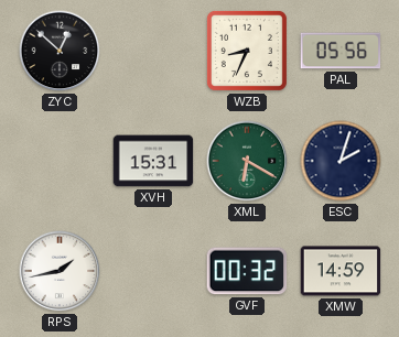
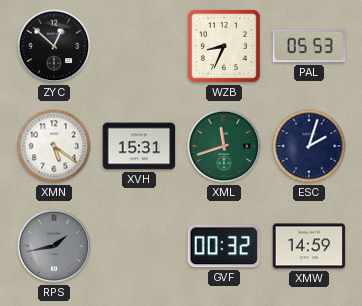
PAL: 05:56 -> 05:53
XMN: none -> 5:21
XML: 6:20 -> 11:42
RPS dial: white -> grey
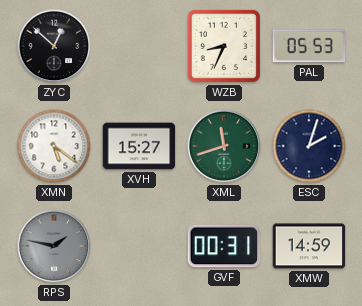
XVH: 15:31 -> 15:27
RPS: 1:43 -> 1:47
GVF: 00:32 -> 00:31
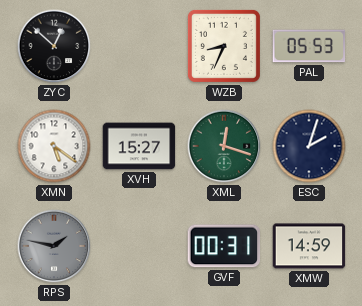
XML: 11:42 -> 12:18
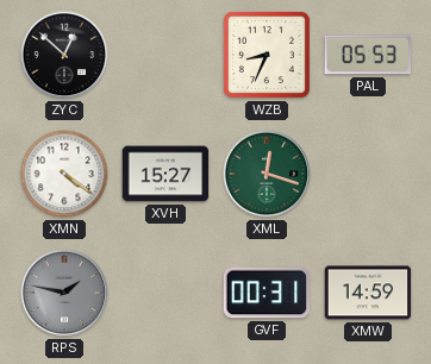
XMN: 5:21 -> 4:21
ESC: 2:03 -> none
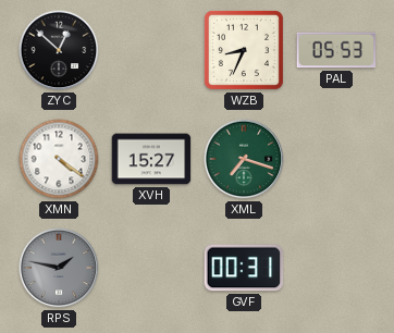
XML: 12:18 -> 7:18
XMW: 14:59 -> none
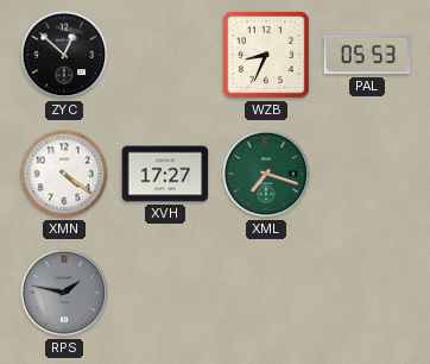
XVH: 15:27 -> 17:27
GVF: 00:31 -> none
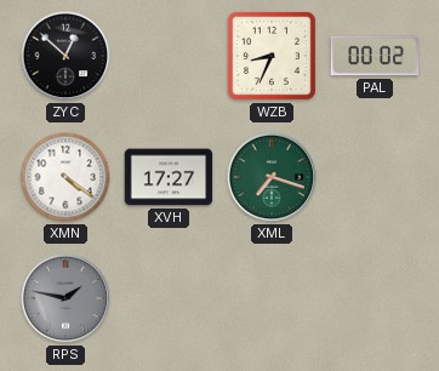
PAL: 05:53 -> 00:02
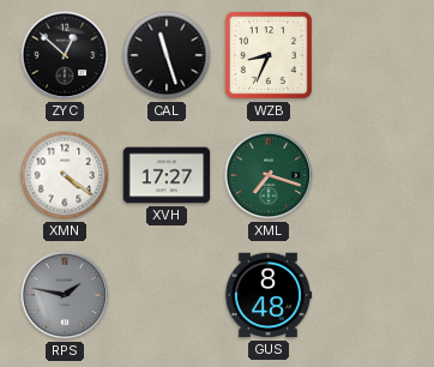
CAL: none -> 11:27
PAL: 00:02 -> none
GUS: none -> 8:48
